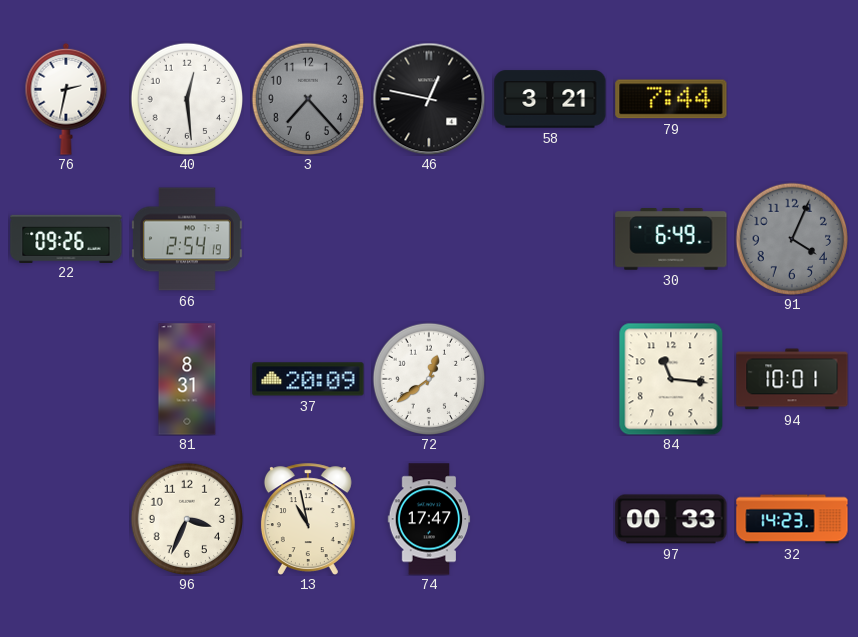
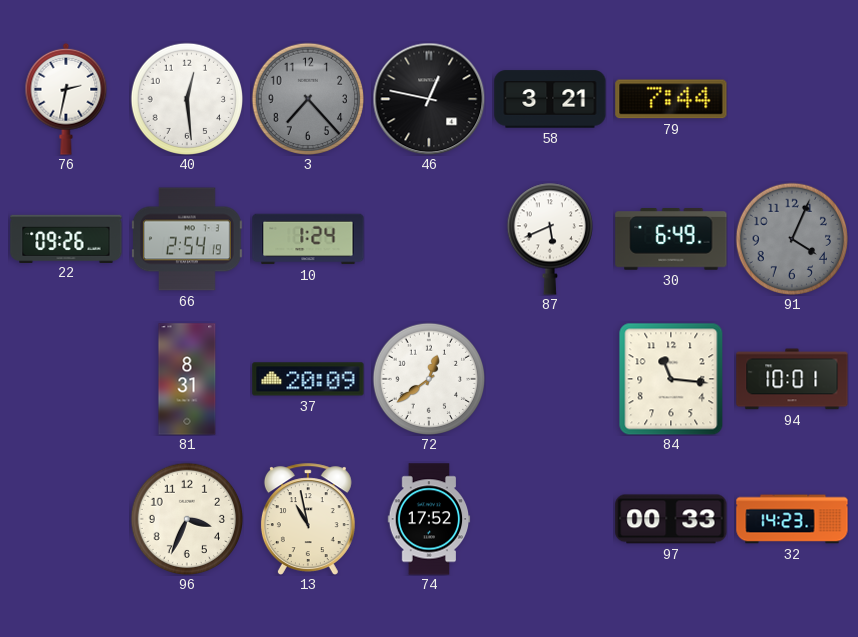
10: none -> 1:24
87: none -> 5:41
74: 17:47 -> 17:52
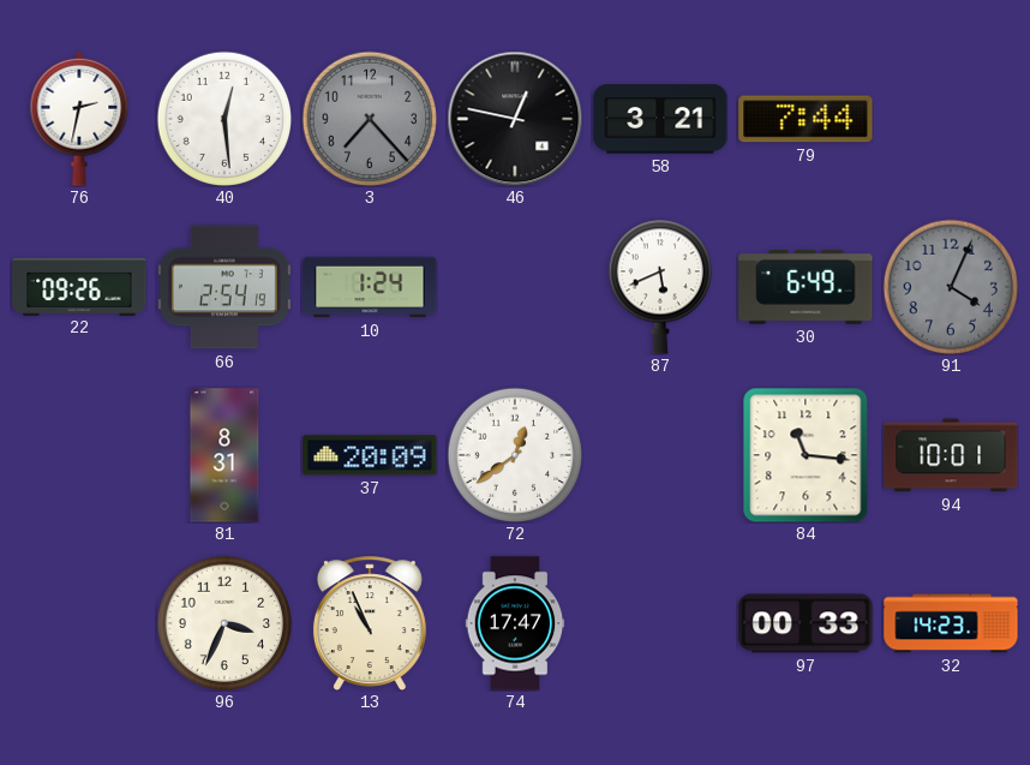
13: 10:58 -> 10:56
74: 17:52 -> 17:47
